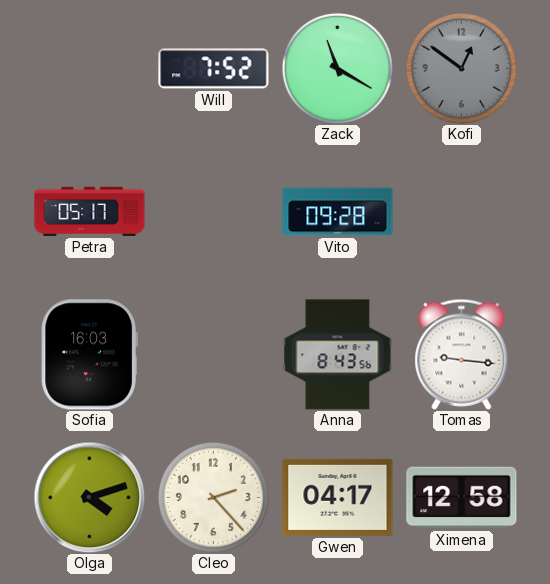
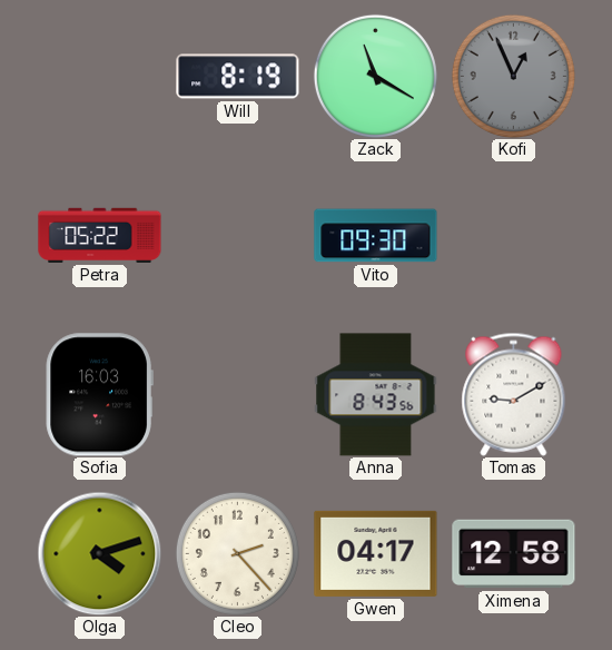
Will: 7:52 -> 8:19
Kofi: 12:51 -> 12:56
Petra: 05:17 -> 05:22
Vito: 09:28 -> 09:30
Tomas: 9:16 -> 9:10
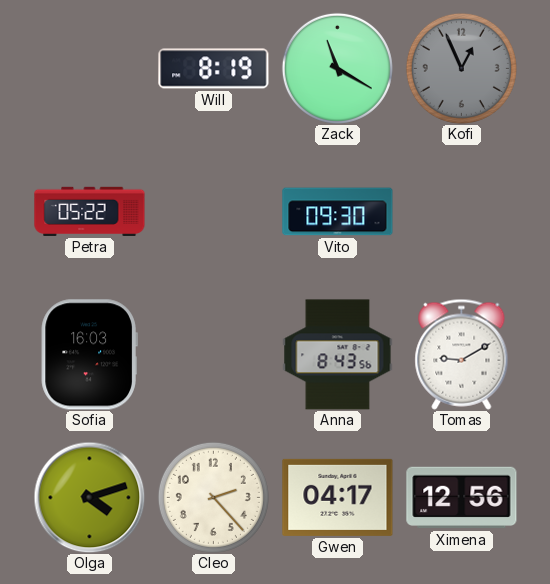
Ximena: 12:58 -> 12:56
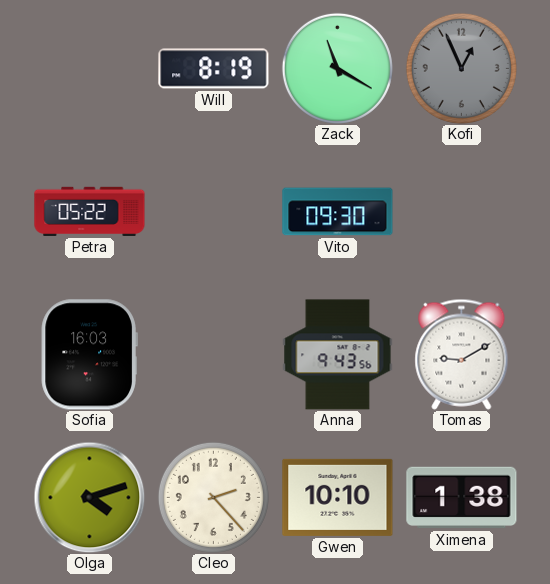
Anna: 8:43 -> 9:43
Gwen: 04:17 -> 10:10
Ximena: 12:56 -> 1:38
